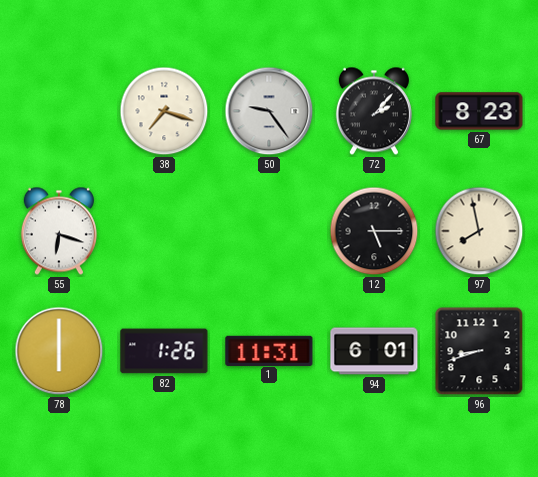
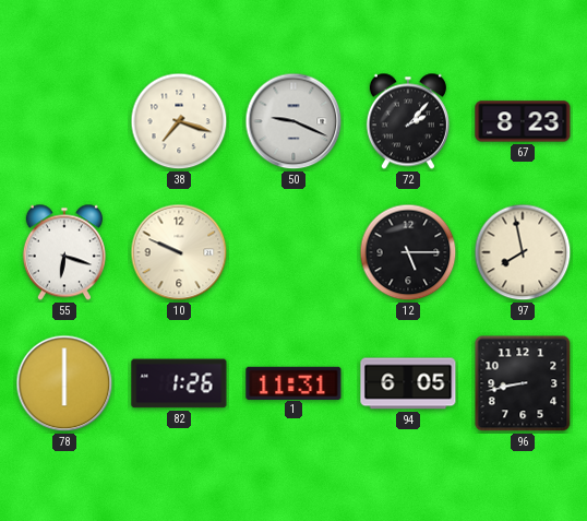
50: 9:24 -> 9:19
10: none -> 9:49
94: 6:01 -> 6:05
96: 8:42 -> 8:43
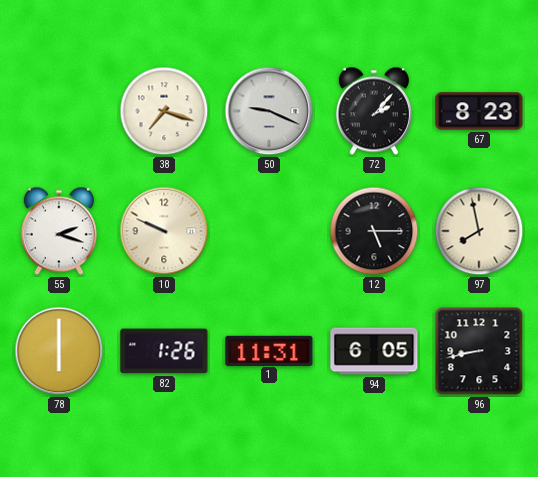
55: 6:18 -> 2:18
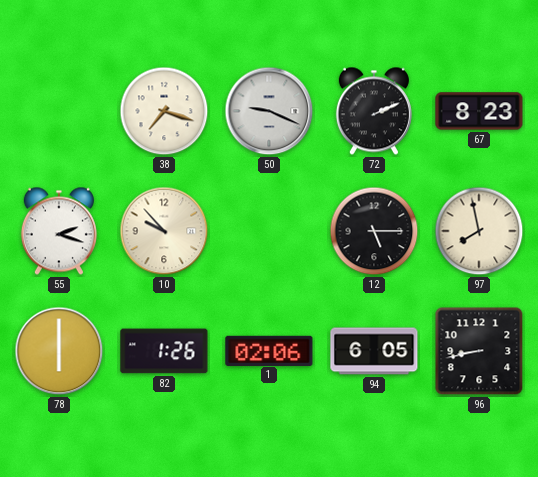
72: 2:07 -> 2:11
10: 9:49 -> 9:53
1: 11:31 -> 02:06
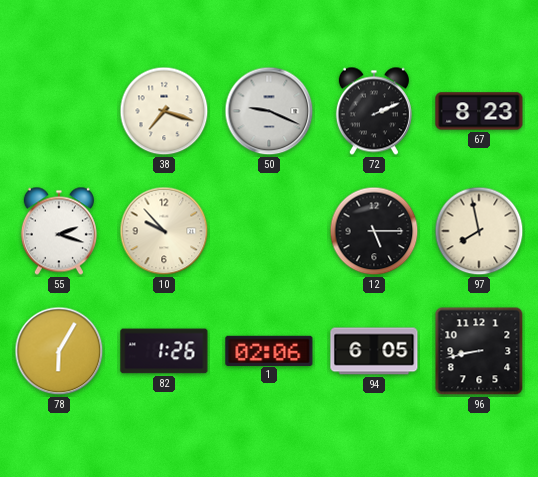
78: 6:00 -> 6:05
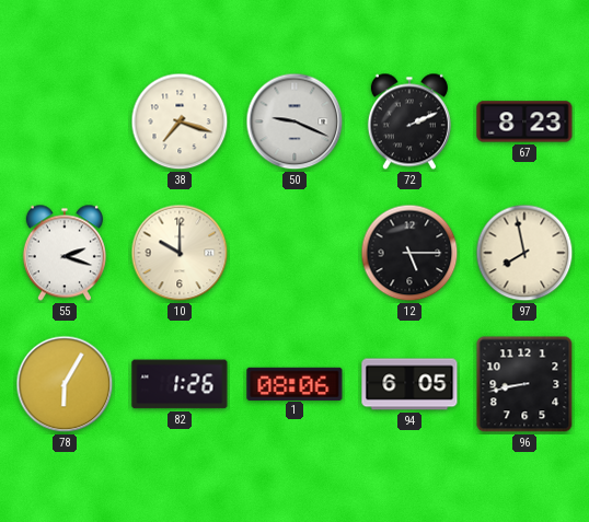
10: 9:53 -> 10:00
1: 02:06 -> 08:06
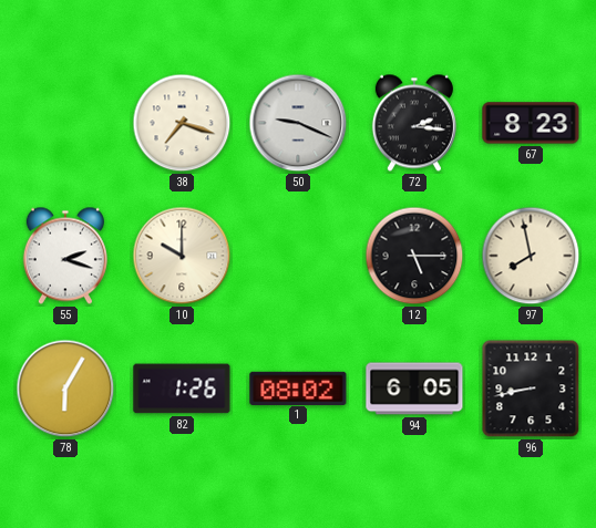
72: 2:11 -> 2:16
1: 08:06 -> 08:02
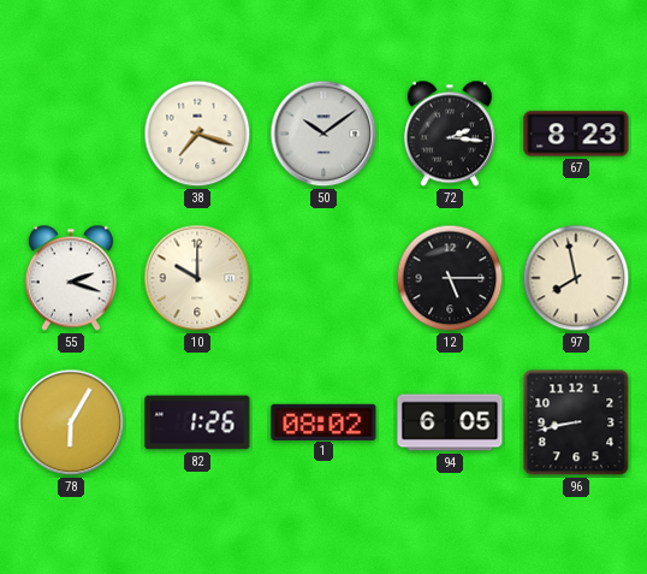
50: 9:19 -> 10:09
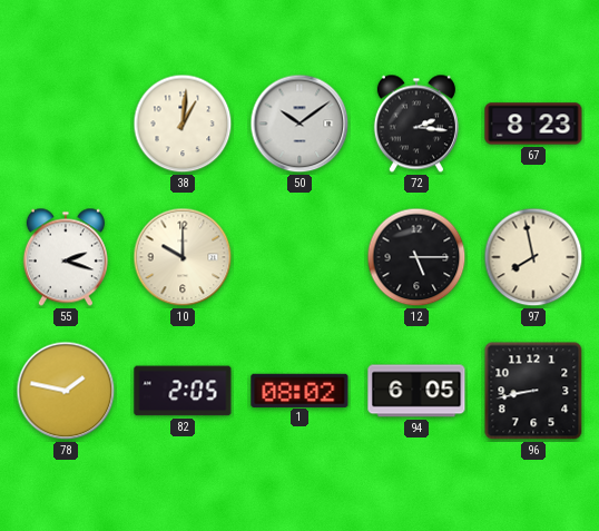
38: 7:18 -> 1:01
78: 6:05 -> 1:47
82: 1:26 -> 2:05
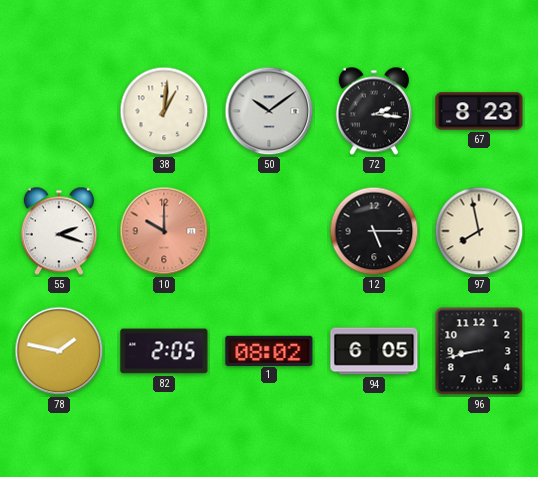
10 dial: cream -> salmon
